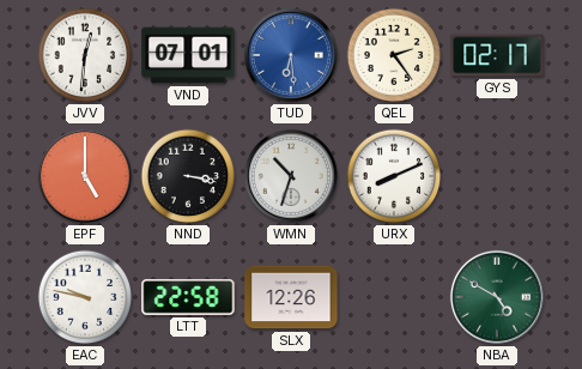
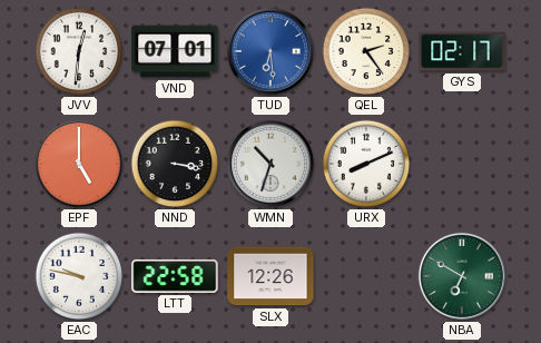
NBA: 4:50 -> 6:50
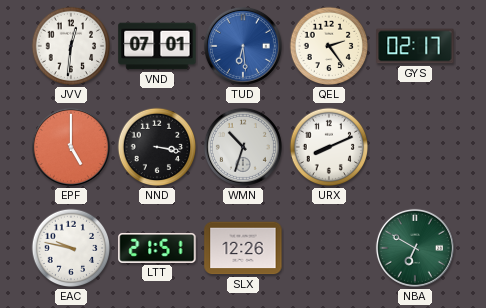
LTT: 22:58 -> 21:51
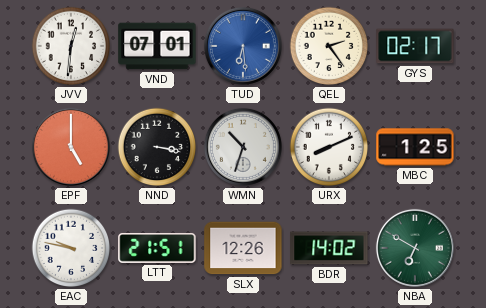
MBC: none -> 1:25
BDR: none -> 14:02
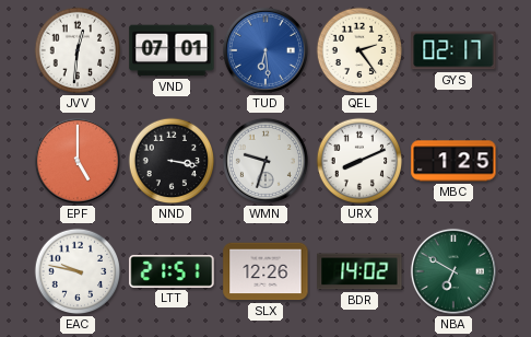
WMN: 10:33 -> 9:33
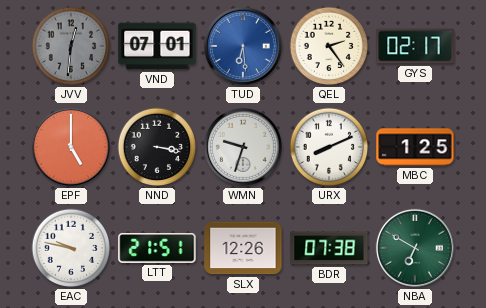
JVV dial: white -> grey
BDR: 14:02 -> 07:38
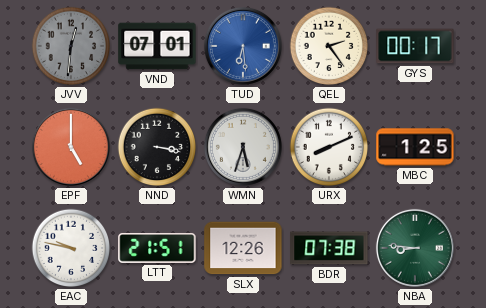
GYS: 02:17 -> 00:17
WMN: 9:33 -> 5:33
NBA: 6:50 -> 8:46
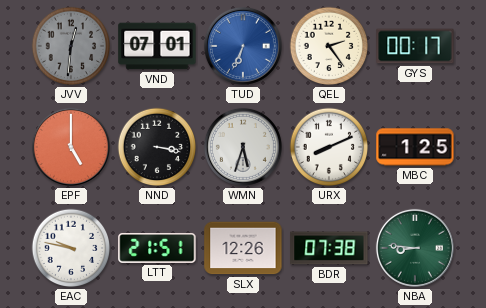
TUD: 6:29 -> 6:34
